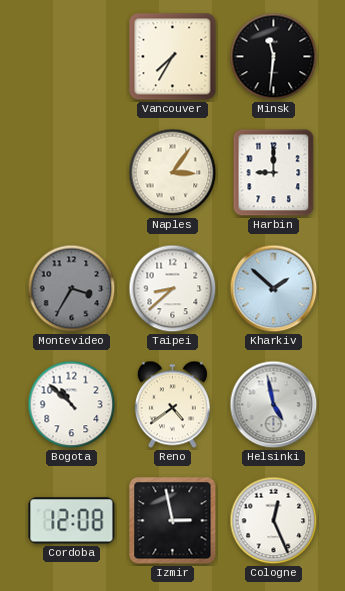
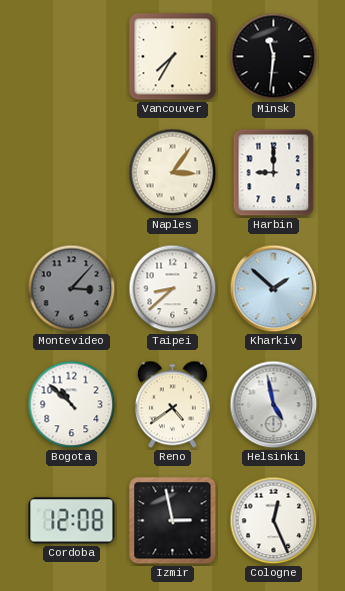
Montevideo: 3:35 -> 3:07
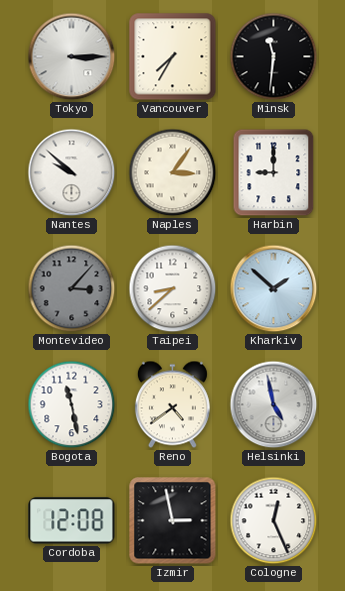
Tokyo: none -> 3:15
Nantes: none -> 9:52
Bogota: 10:52 -> 11:28
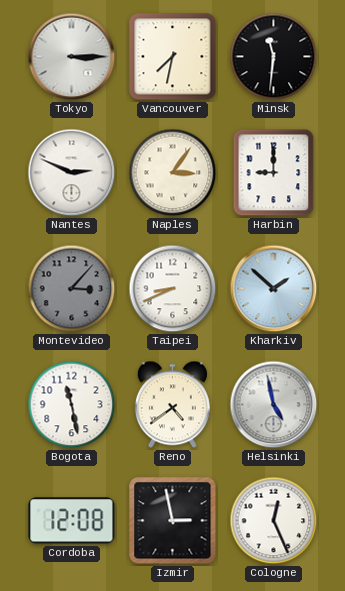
Vancouver: 7:35 -> 7:32
Nantes: 9:52 -> 2:49
Taipei: 8:38 -> 8:41
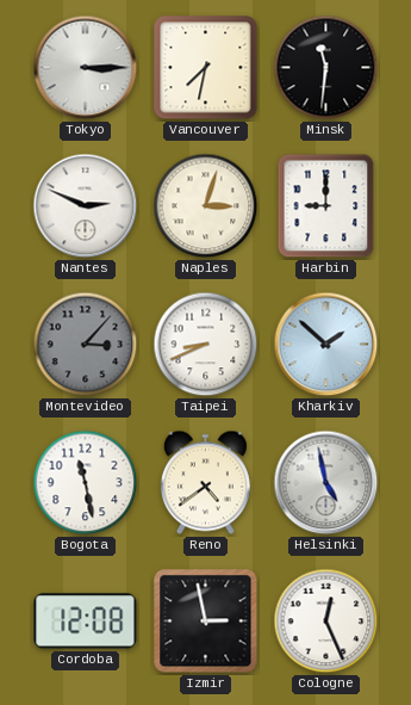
Naples: 3:06 -> 3:03
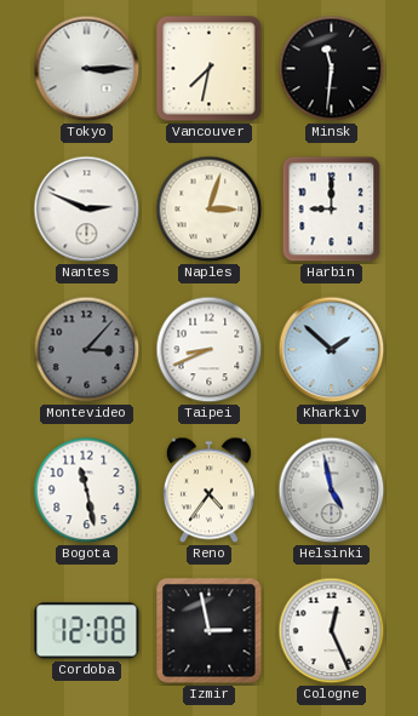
Reno: 4:39 -> 4:36
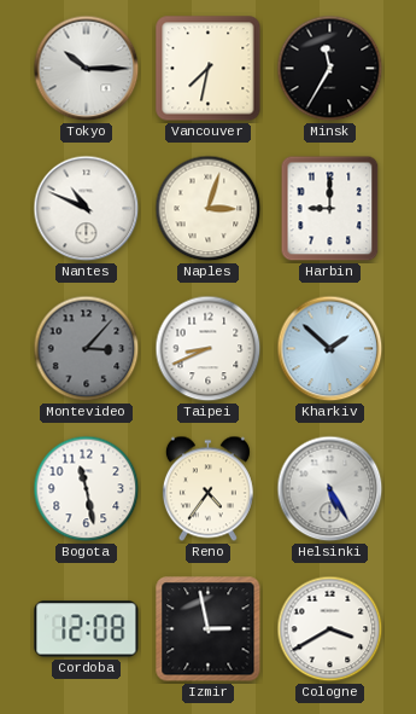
Tokyo: 3:15 -> 10:15
Minsk: 11:31 -> 11:35
Nantes: 2:49 -> 10:49
Helsinki: 4:58 -> 5:25
Cologne: 12:26 -> 3:40
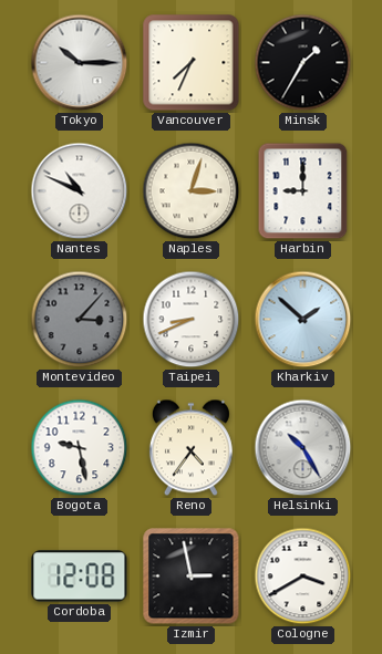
Vancouver: 7:32 -> 7:34
Minsk: 11:35 -> 1:35
Bogota: 11:28 -> 9:28
Helsinki: 5:25 -> 10:25
